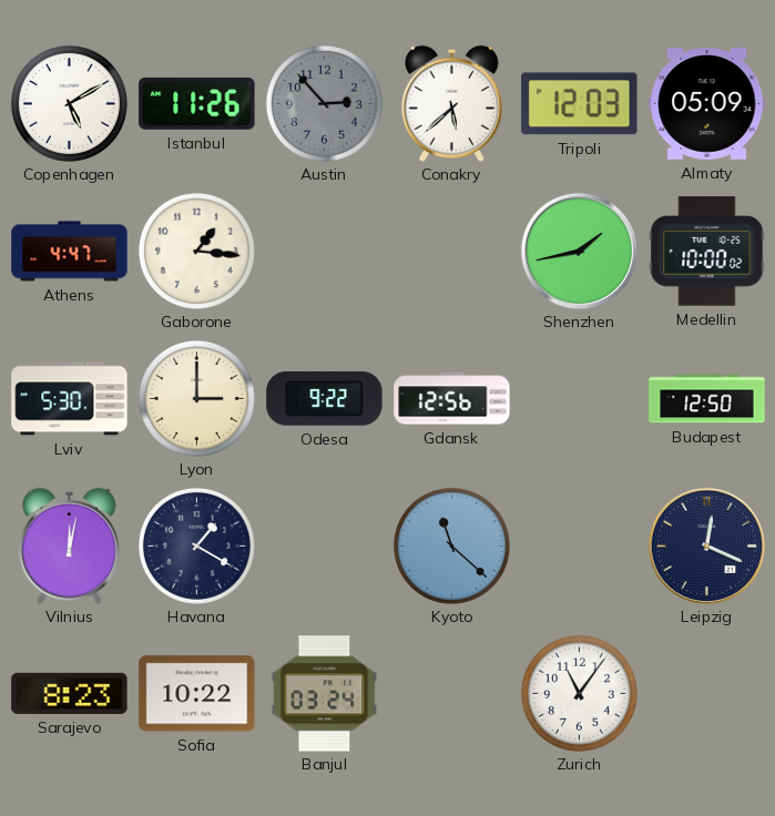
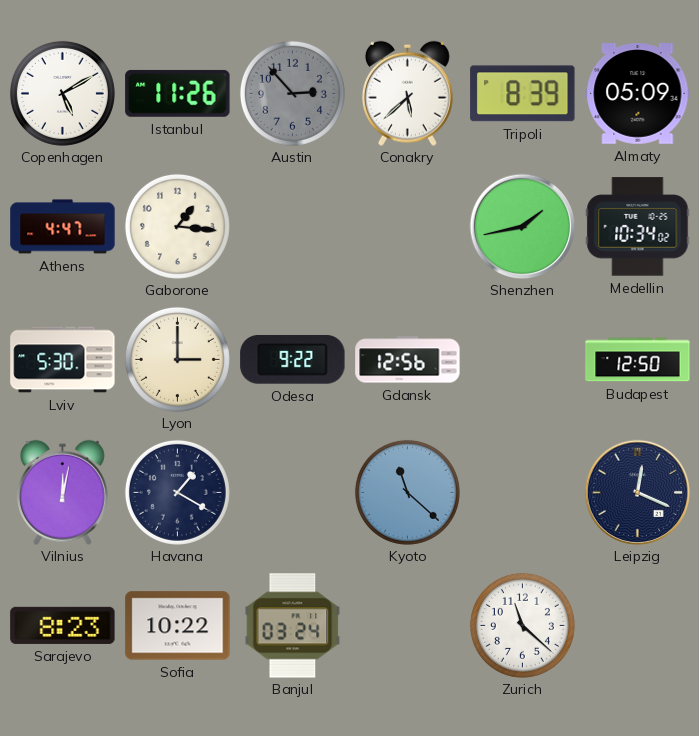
Tripoli: 12:03 -> 8:39
Medellin: 10:00 -> 10:34
Zurich: 11:06 -> 11:22
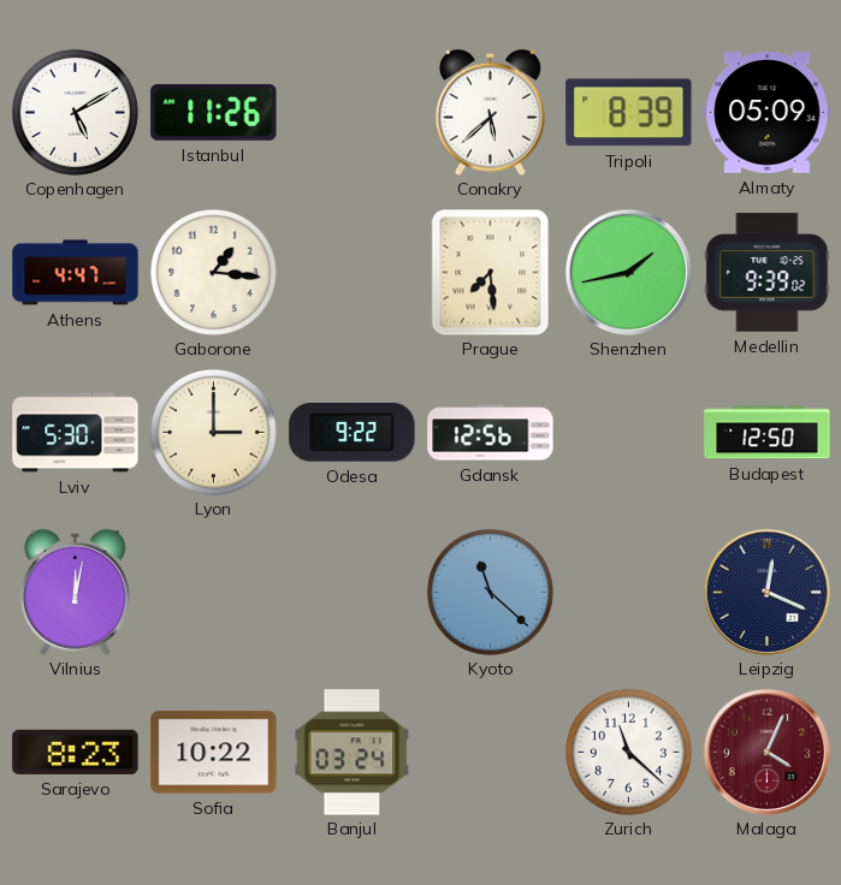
Austin: 2:53 -> none
Prague: none -> 7:29
Medellin: 10:34 -> 9:39
Havana: 1:20 -> none
Malaga: none -> 4:04
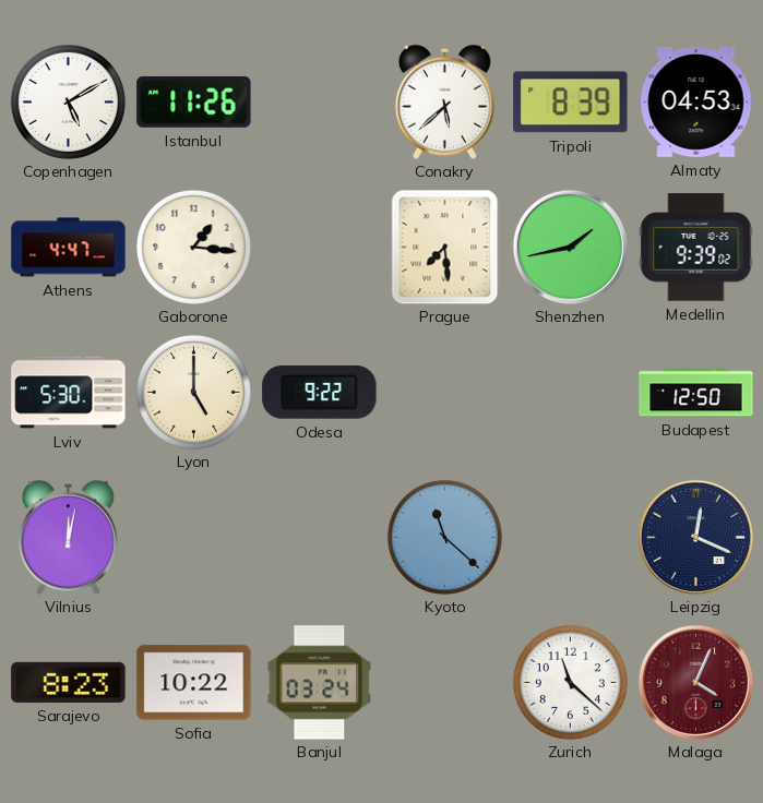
Almaty: 05:09 -> 04:53
Lyon: 3:00 -> 5:00
Gdansk: 12:56 -> none
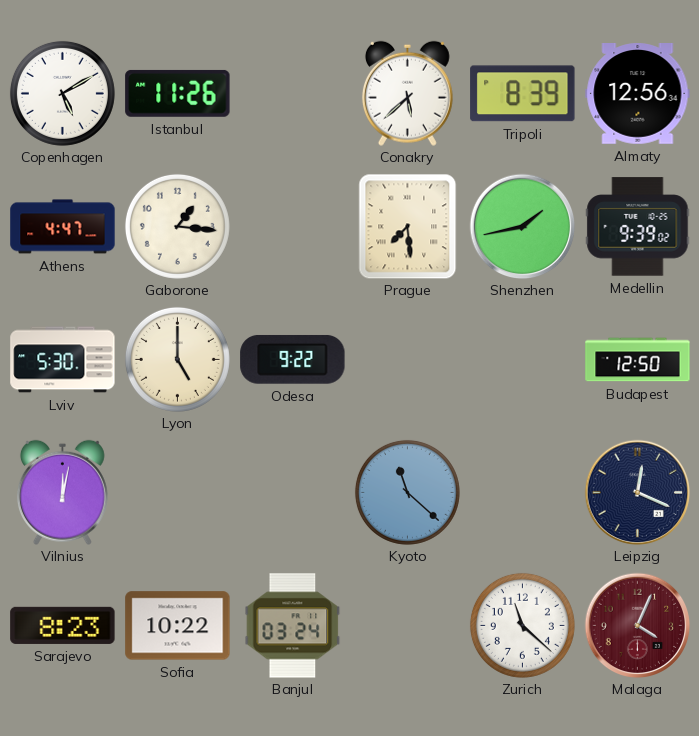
Almaty: 04:53 -> 12:56
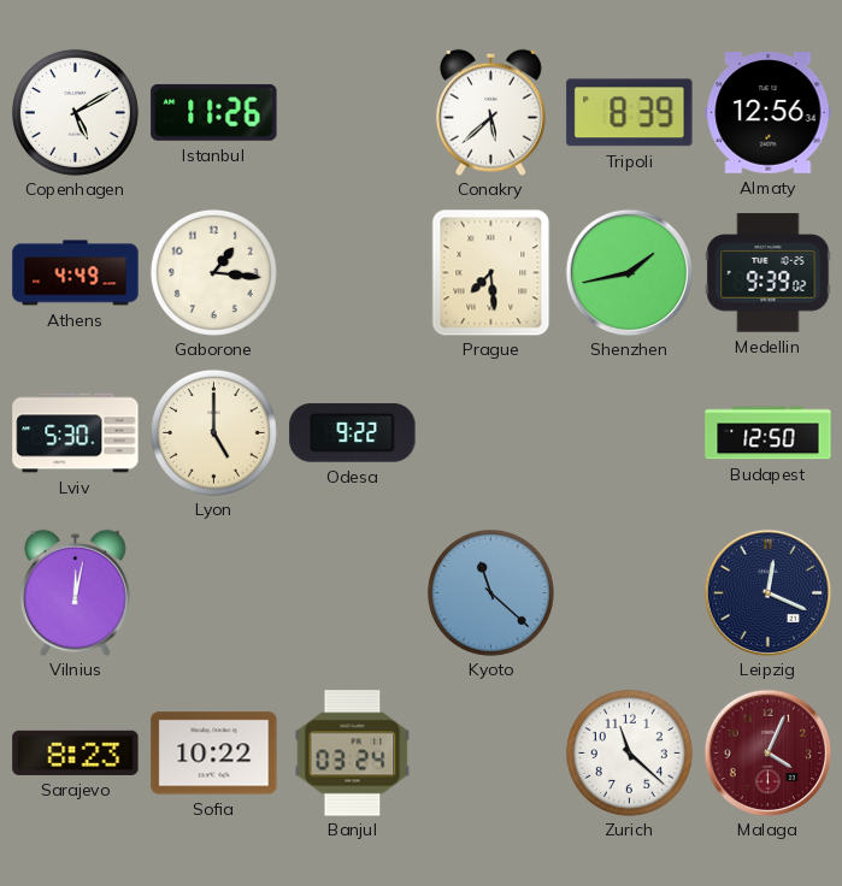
Athens: 4:47 -> 4:49
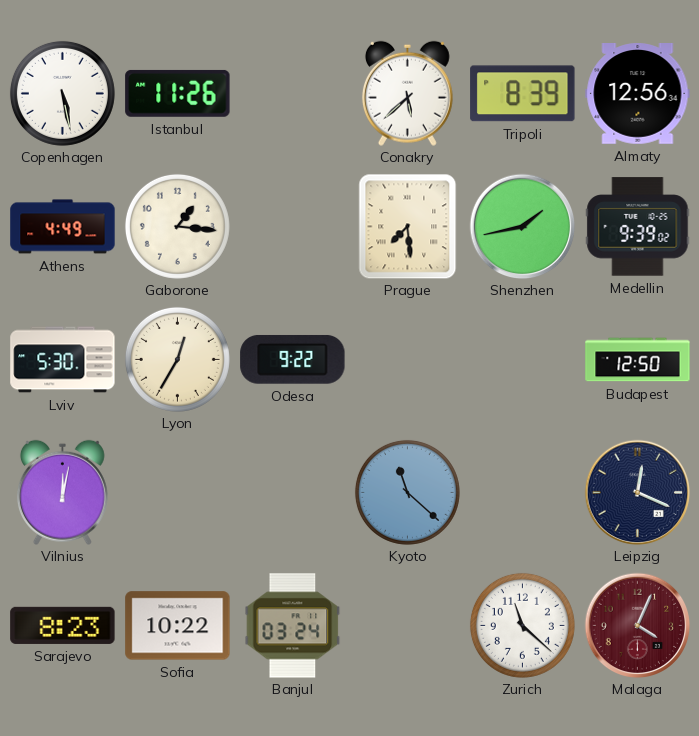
Copenhagen: 5:10 -> 5:28
Lyon: 5:00 -> 12:35
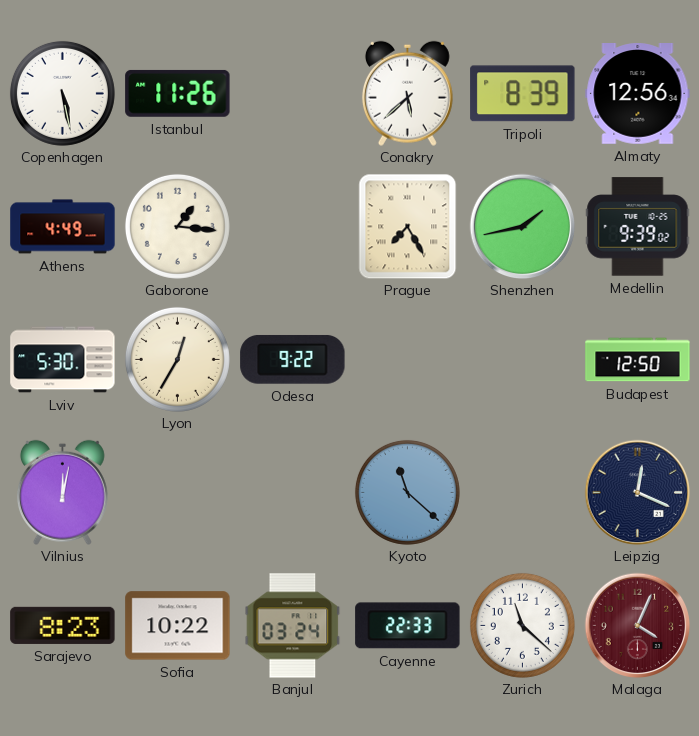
Prague: 7:29 -> 7:25
Cayenne: none -> 22:33
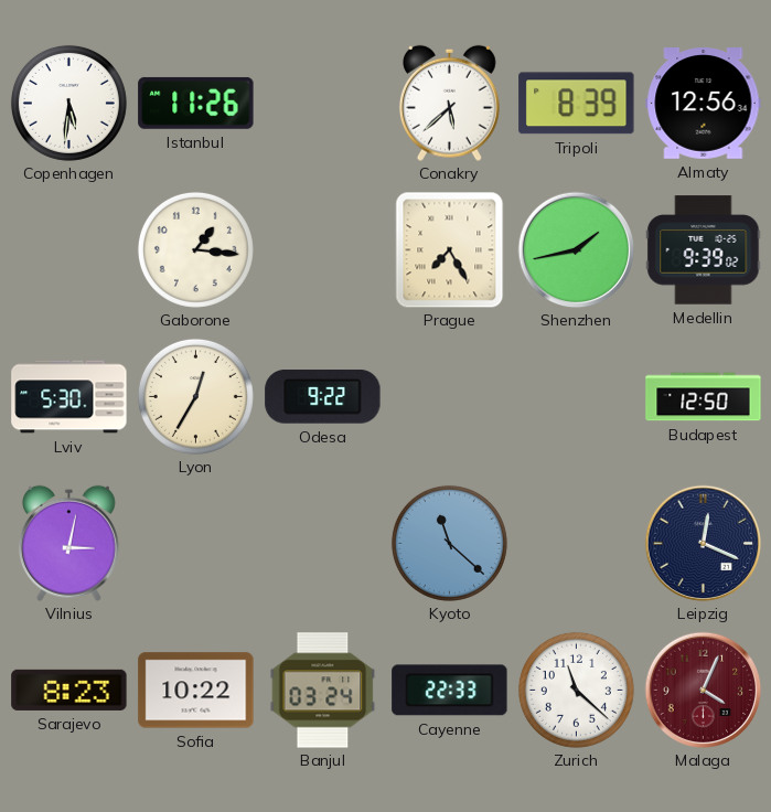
Copenhagen: 5:28 -> 5:31
Athens: 4:49 -> none
Vilnius: 12:02 -> 3:02
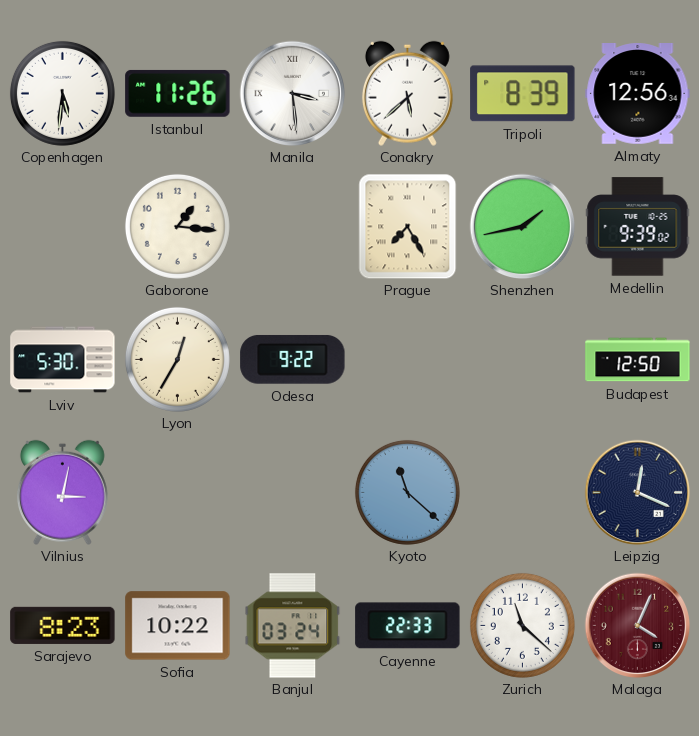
Manila: none -> 3:29
